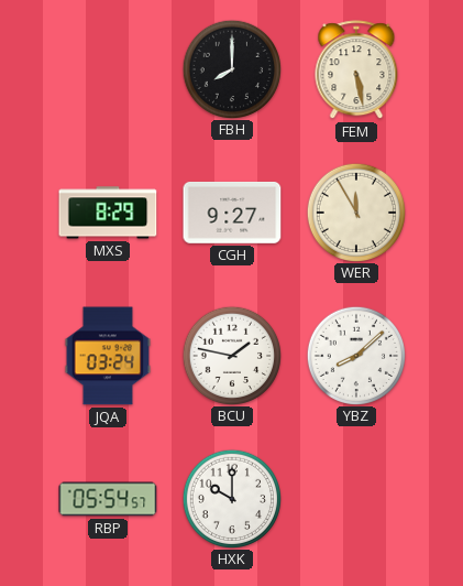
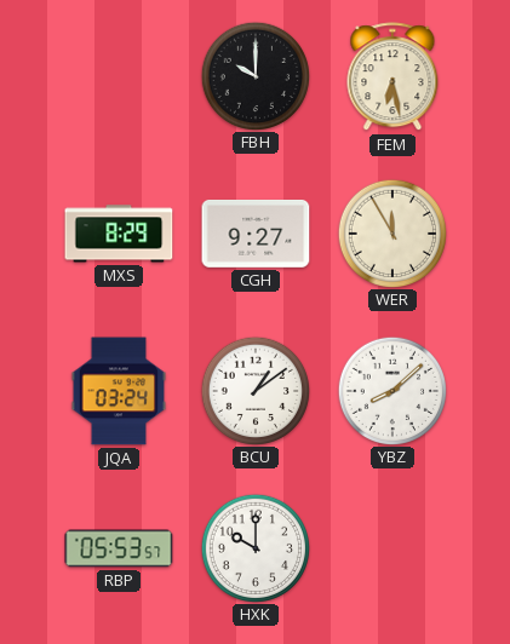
FBH: 8:00 -> 10:00
FEM: 5:28 -> 6:28
BCU: 1:47 -> 1:09
RBP: 05:54 -> 05:53
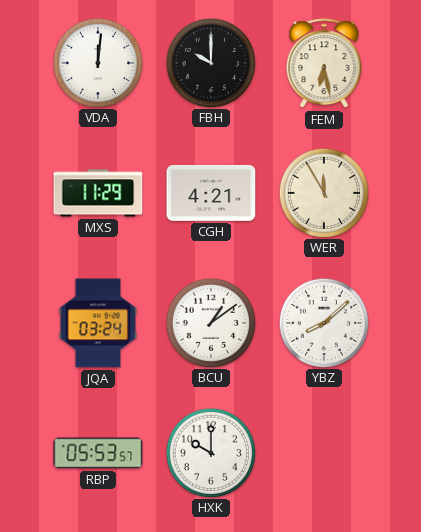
VDA: none -> 12:01
MXS: 8:29 -> 11:29
CGH: 9:27 -> 4:21
